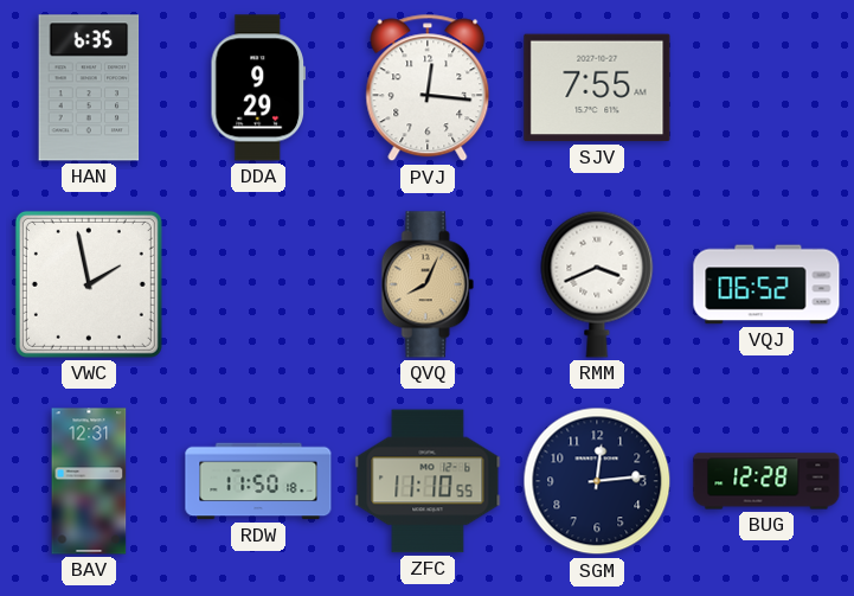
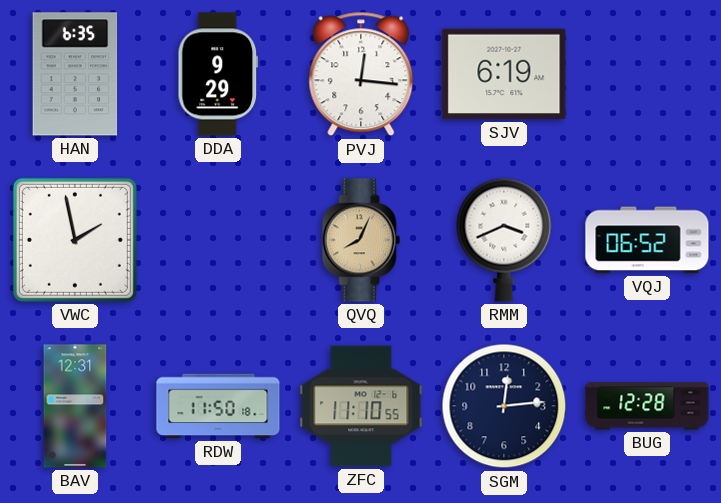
SJV: 7:55 -> 6:19
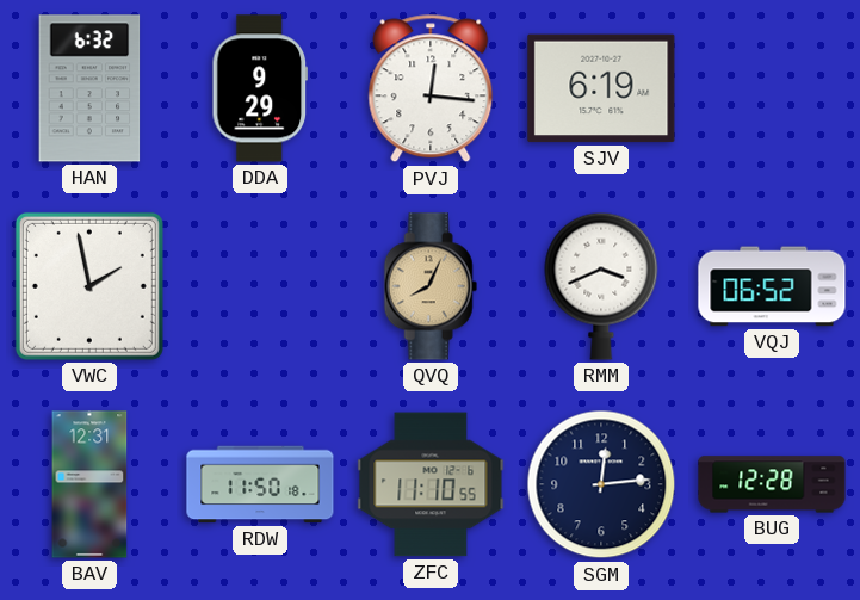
HAN: 6:35 -> 6:32
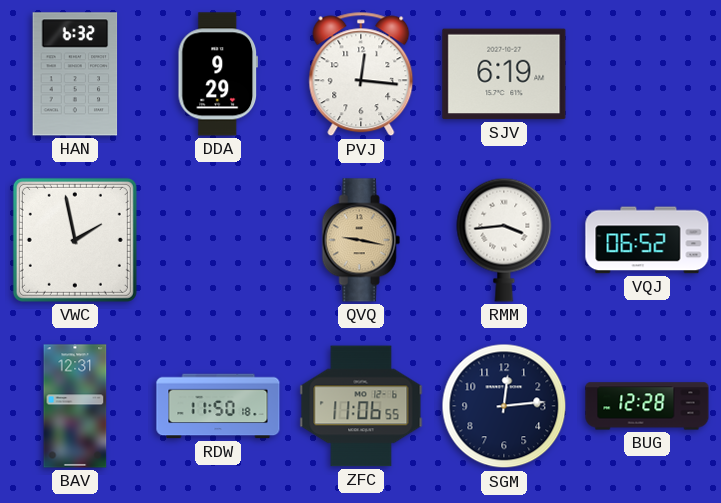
QVQ: 8:04 -> 9:17
RMM: 3:41 -> 3:44
ZFC: 11:10 -> 11:06
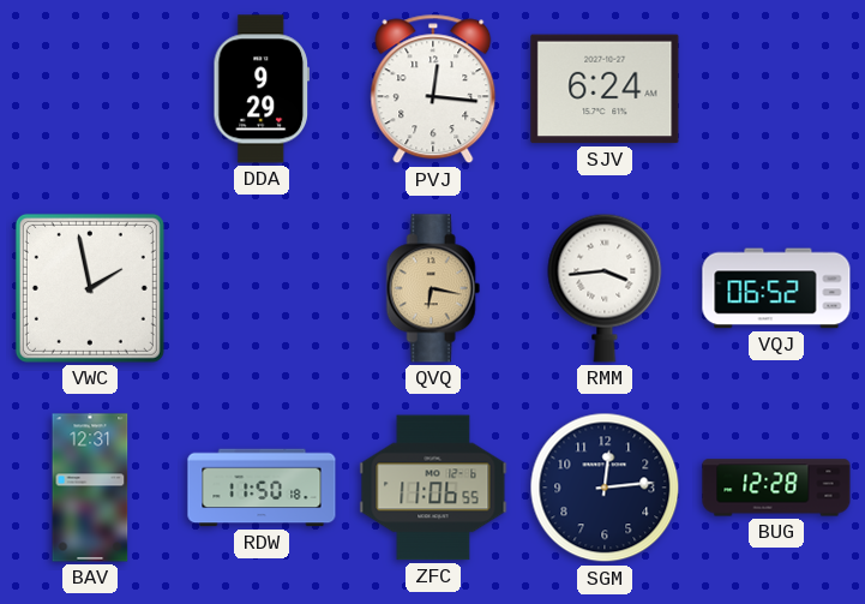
HAN: 6:32 -> none
SJV: 6:19 -> 6:24
QVQ: 9:17 -> 6:17
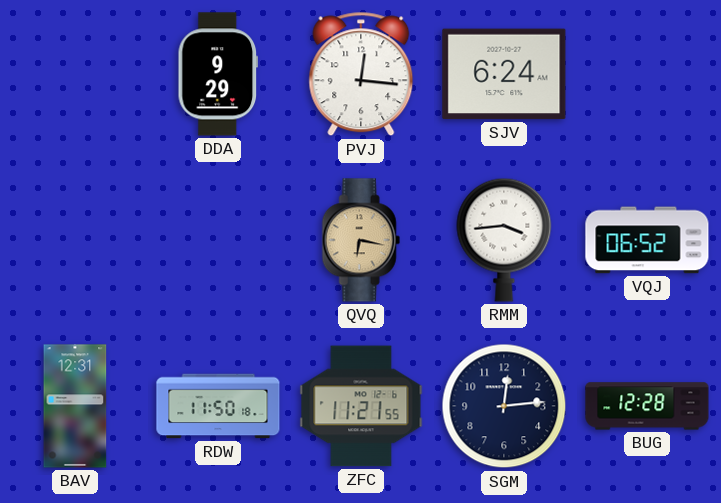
VWC: 1:58 -> none
ZFC: 11:06 -> 11:21
